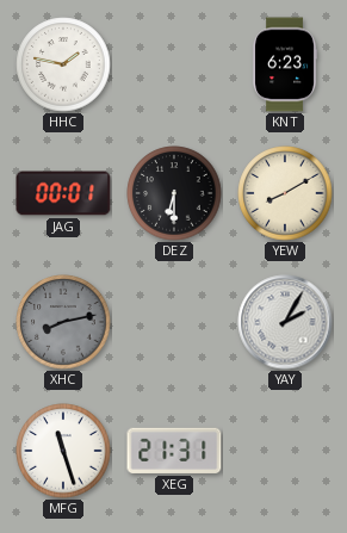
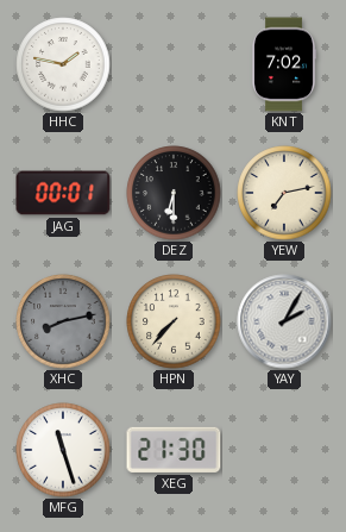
KNT: 6:23 -> 7:02
YEW: 8:10 -> 7:13
HPN: none -> 7:37
XEG: 21:31 -> 21:30
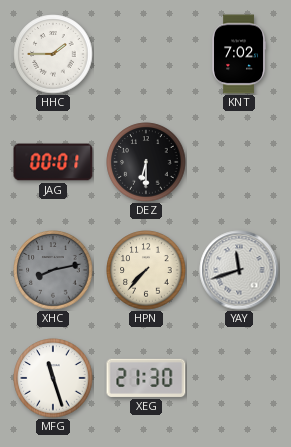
HHC: 1:47 -> 1:45
YEW: 7:13 -> none
YAY: 2:05 -> 11:42
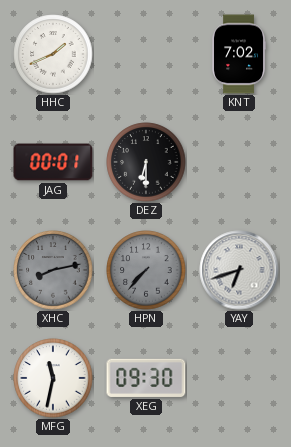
HHC: 1:45 -> 1:41
HPN dial: cream -> grey
YAY: 11:42 -> 6:42
MFG: 11:27 -> 11:32
XEG: 21:30 -> 09:30
